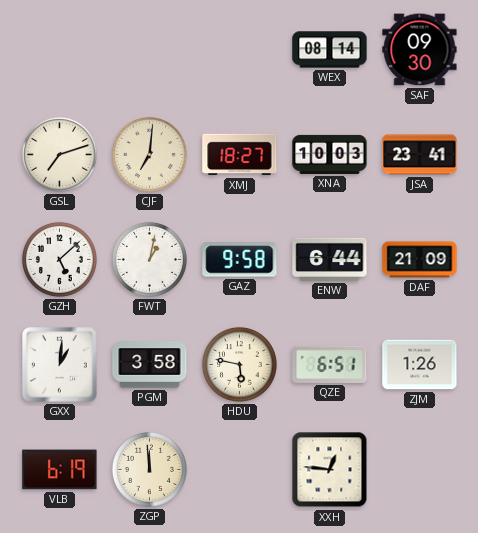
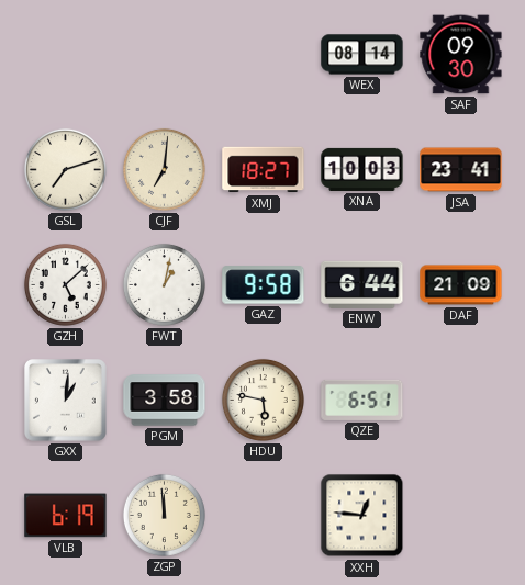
ZJM: 1:26 -> none
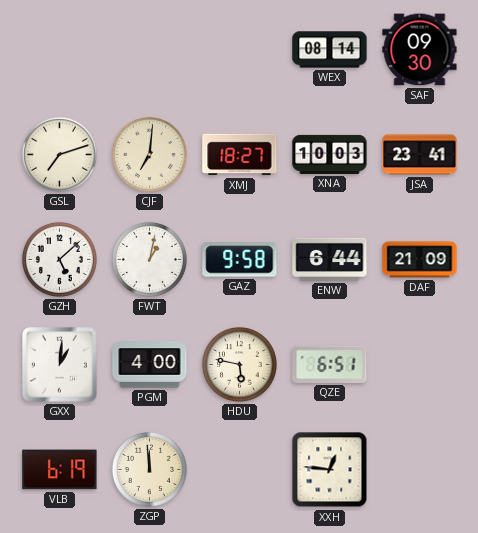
PGM: 3:58 -> 4:00
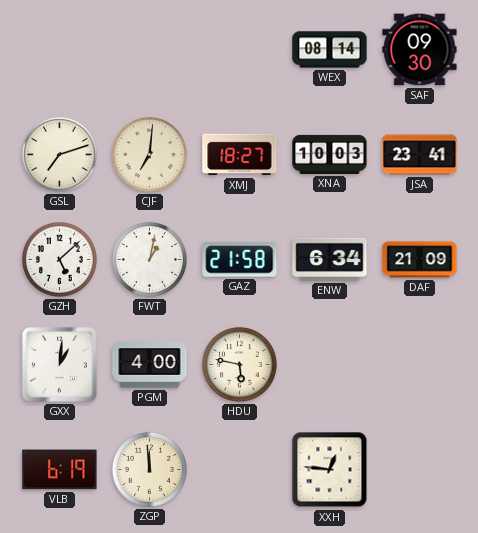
GAZ: 9:58 -> 21:58
ENW: 6:44 -> 6:34
QZE: 6:51 -> none
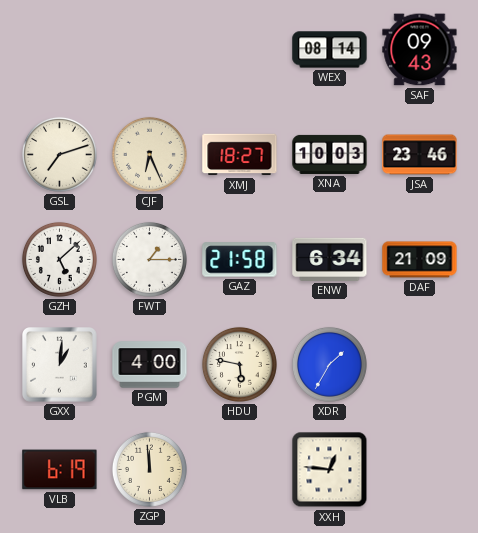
SAF: 09:30 -> 09:43
CJF: 7:01 -> 6:26
JSA: 23:41 -> 23:46
FWT: 1:02 -> 1:15
XDR: none -> 1:35
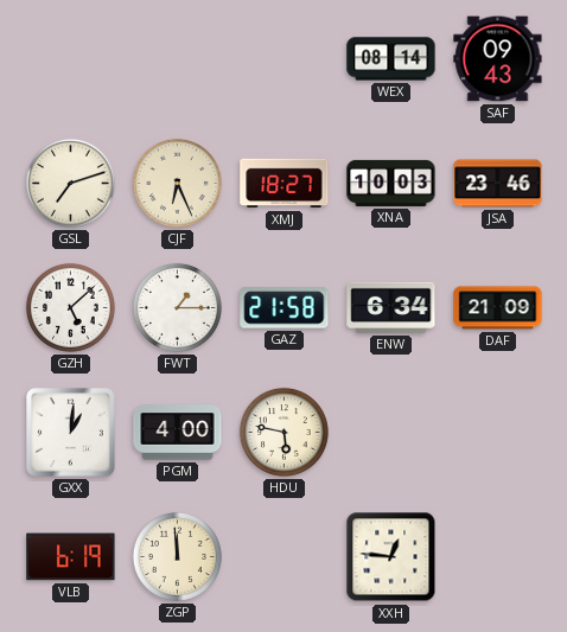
XDR: 1:35 -> none
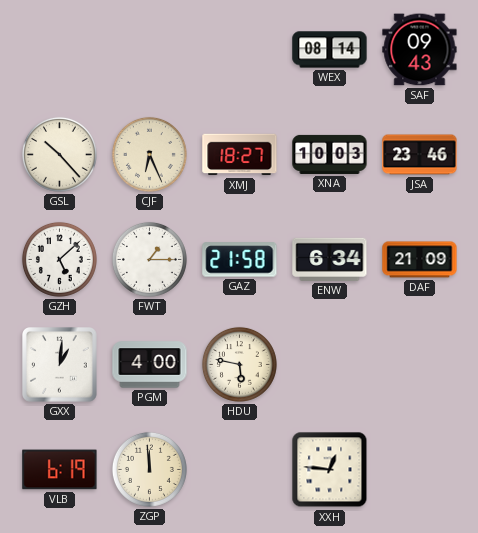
GSL: 7:12 -> 10:23
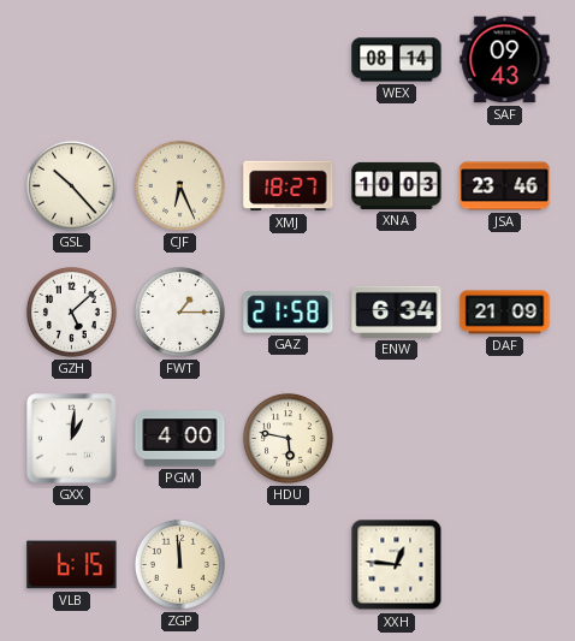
VLB: 6:19 -> 6:15
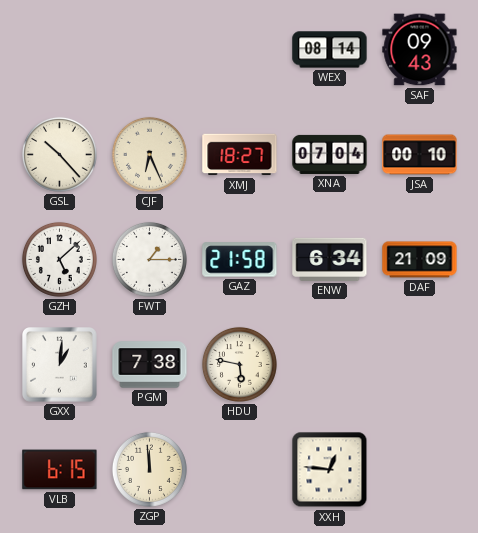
XNA: 10:03 -> 07:04
JSA: 23:46 -> 00:10
PGM: 4:00 -> 7:38
